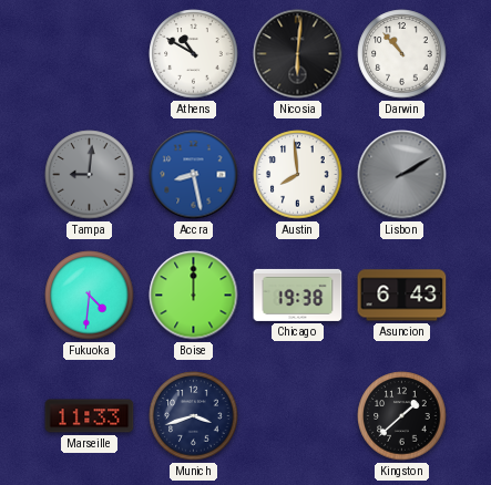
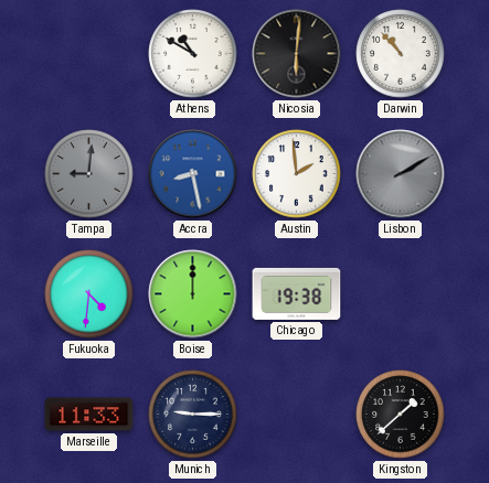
Austin: 7:59 -> 1:59
Asuncion: 6:43 -> none
Munich: 3:42 -> 9:15
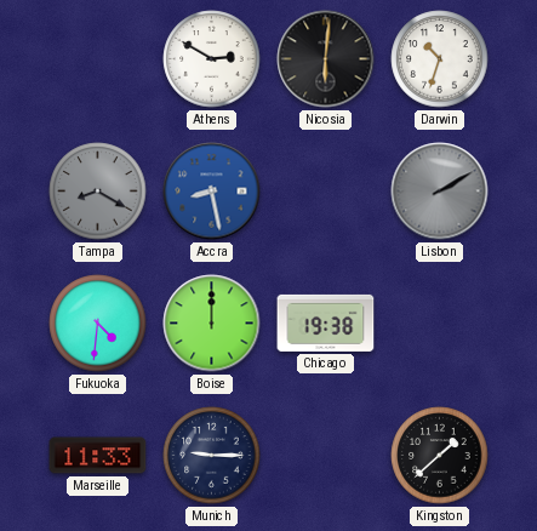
Athens: 10:50 -> 2:50
Darwin: 10:53 -> 10:33
Tampa: 9:01 -> 8:20
Austin: 1:59 -> none
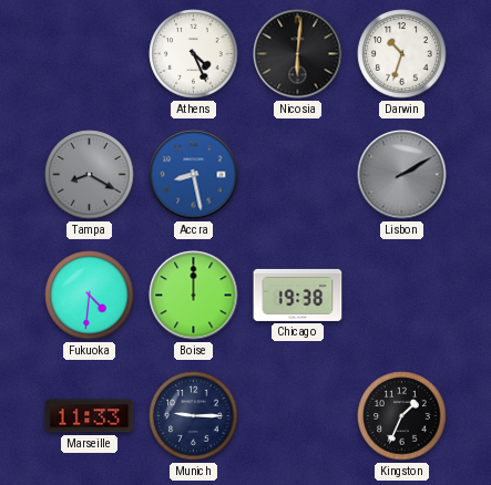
Athens: 2:50 -> 4:26
Kingston: 1:38 -> 1:34
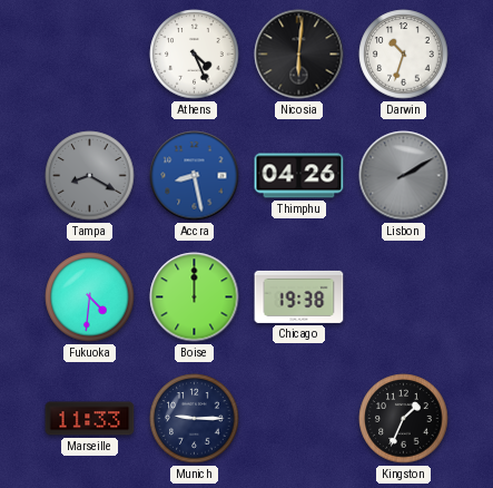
Thimphu: none -> 04:26
